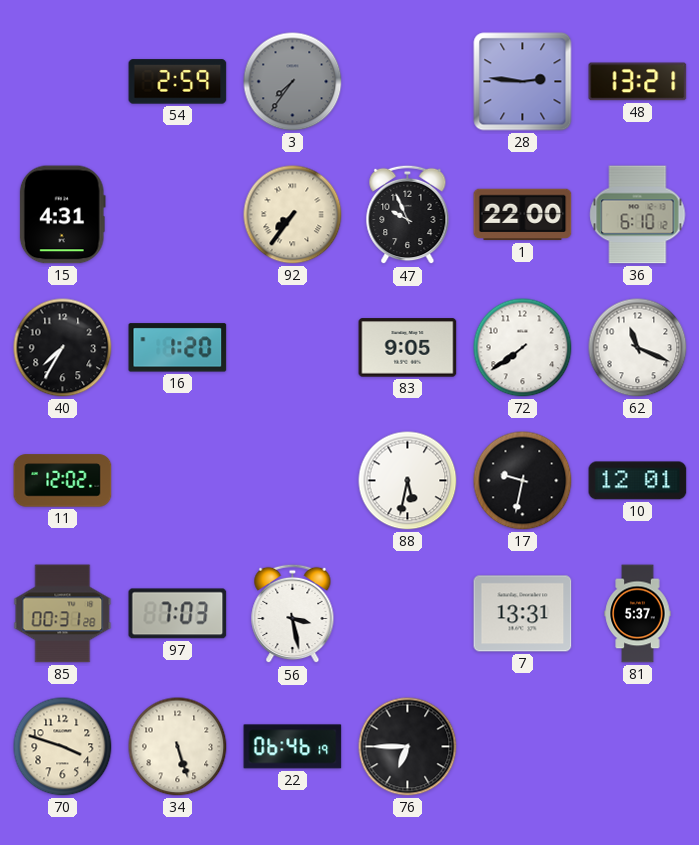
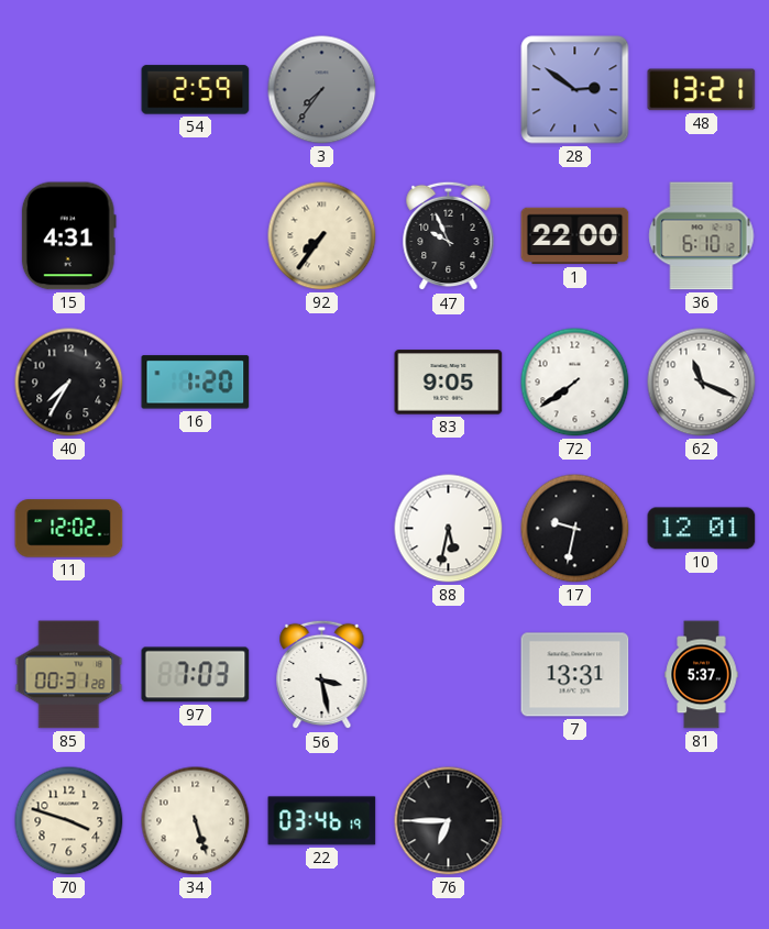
28: 2:46 -> 2:51
22: 06:46 -> 03:46
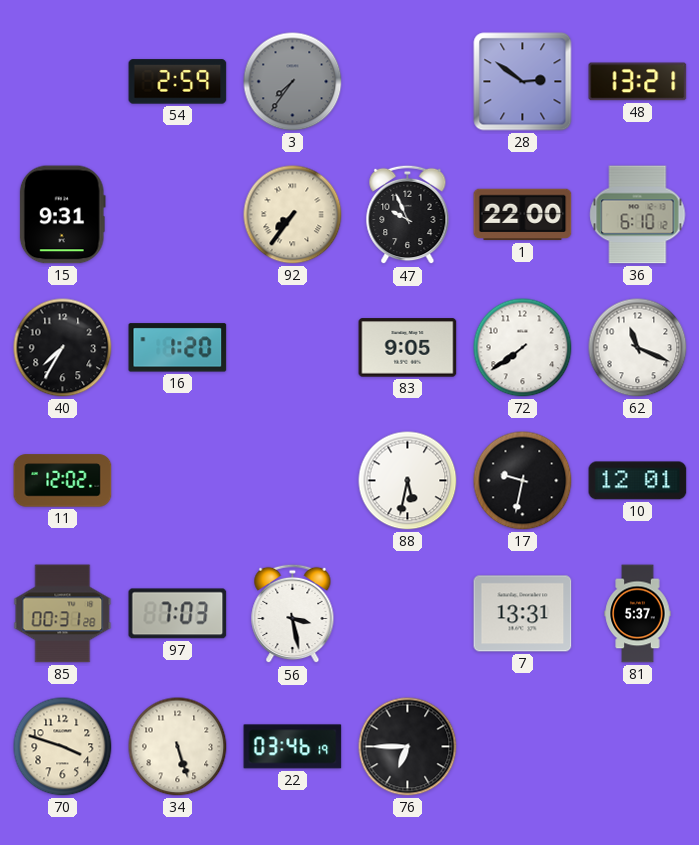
15: 4:31 -> 9:31
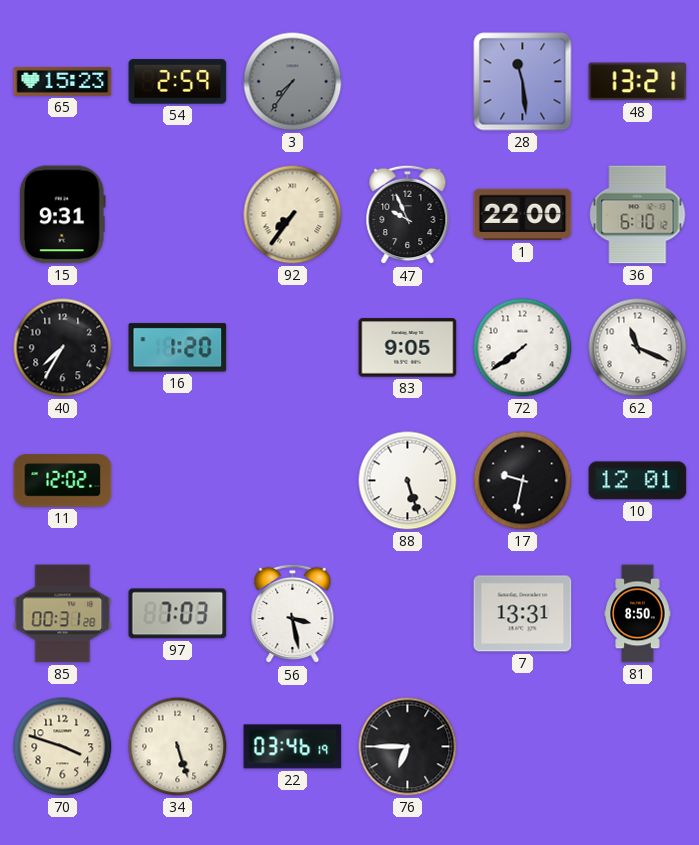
65: none -> 15:23
28: 2:51 -> 11:29
88: 5:32 -> 5:27
81: 5:37 -> 8:50
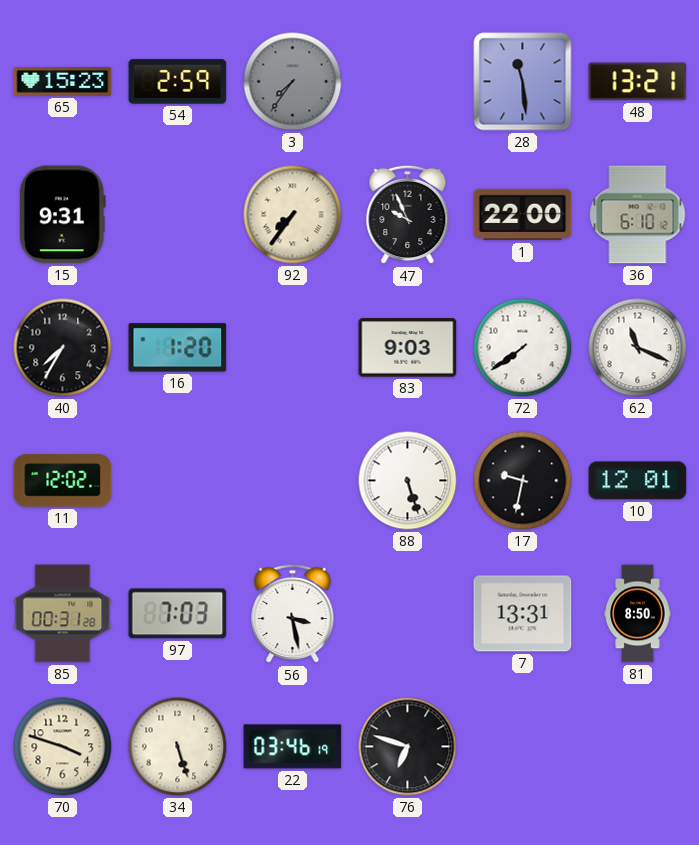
83: 9:05 -> 9:03
76: 6:45 -> 6:48
